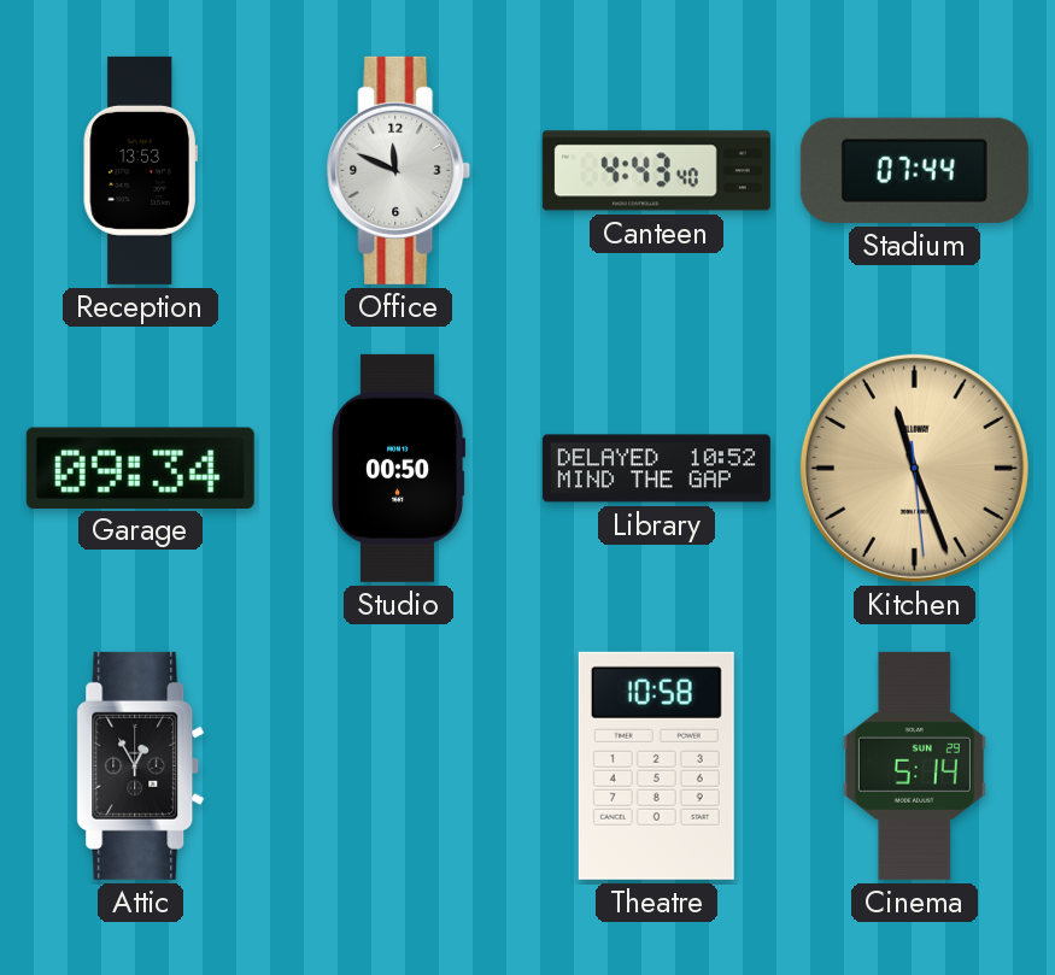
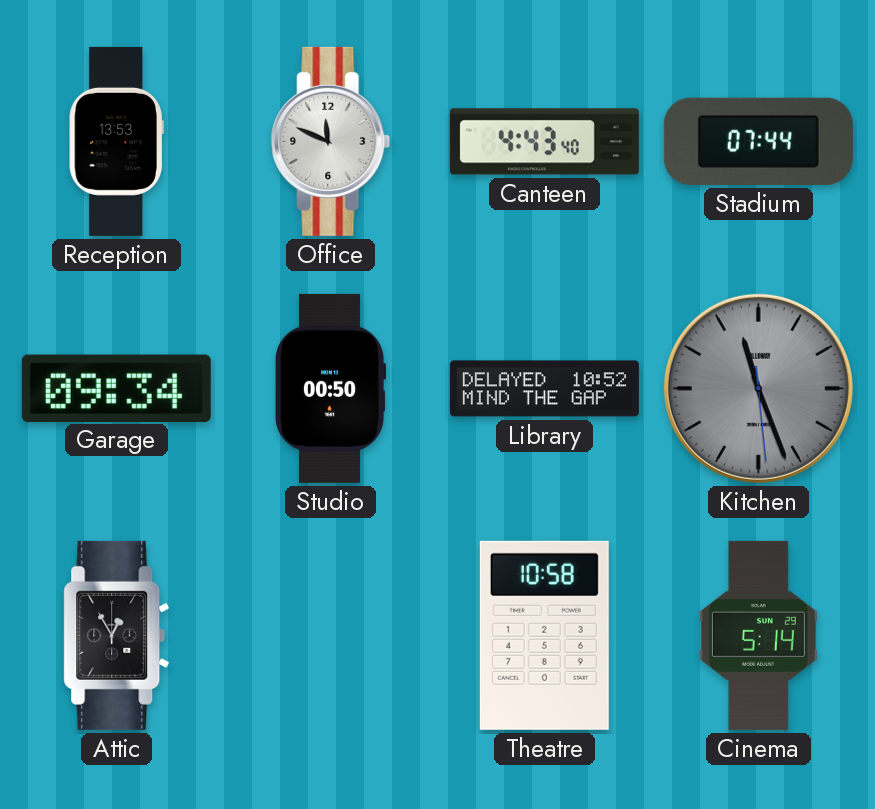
Kitchen dial: champagne -> grey
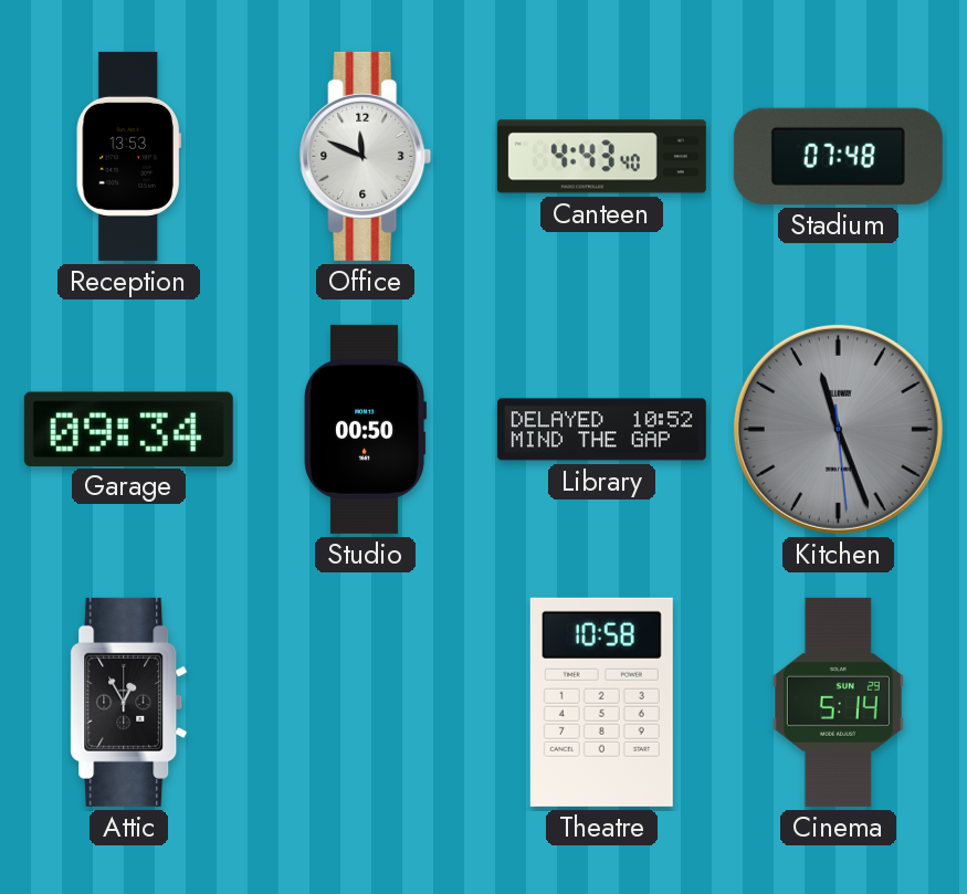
Stadium: 07:44 -> 07:48
